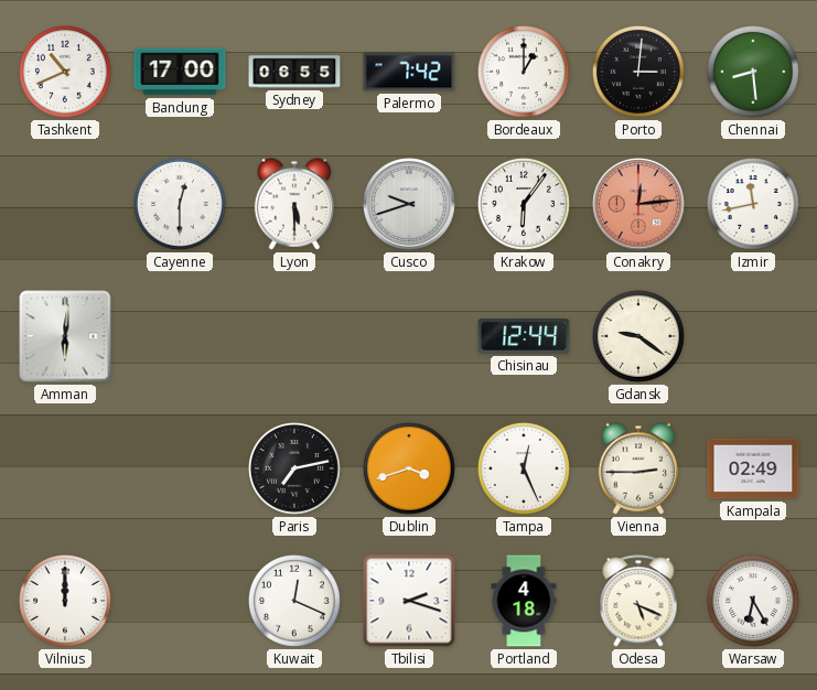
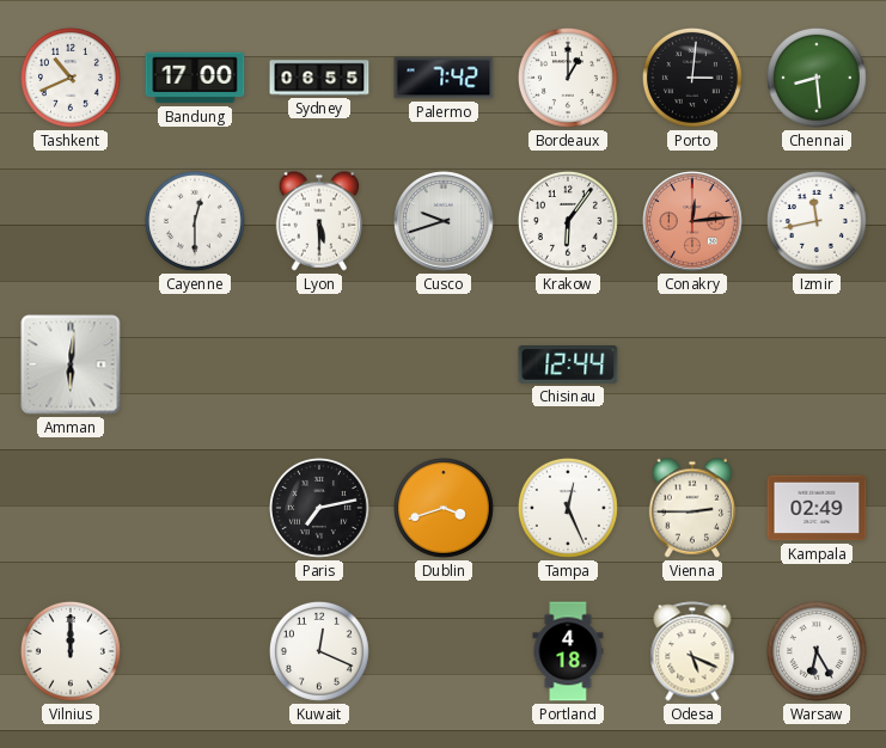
Gdansk: 9:21 -> none
Tbilisi: 2:18 -> none
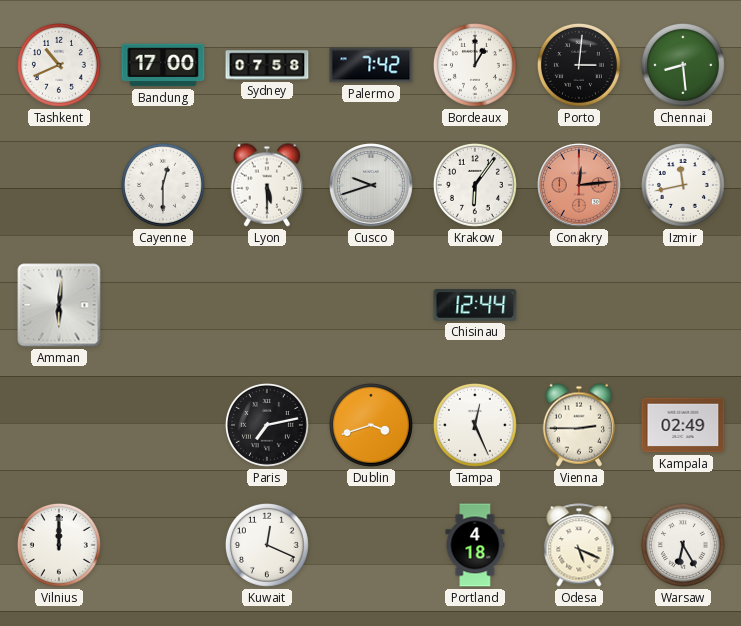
Sydney: 06:55 -> 07:58
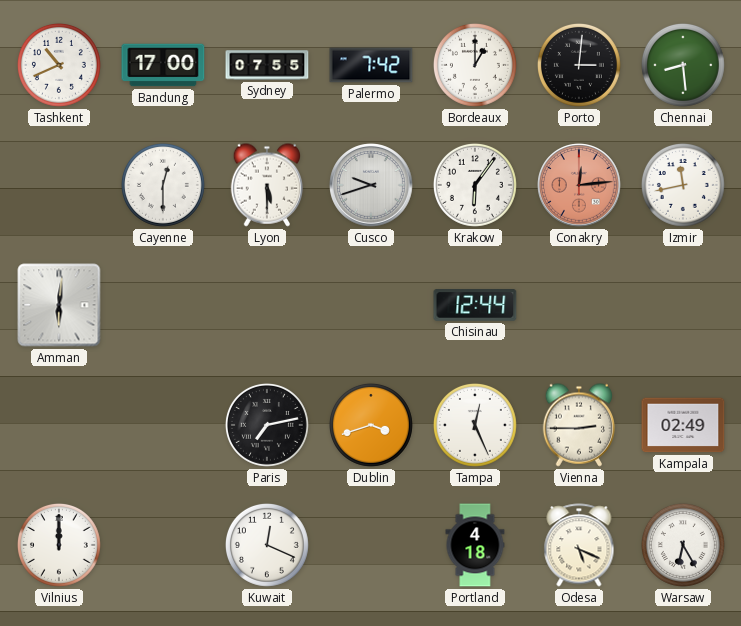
Sydney: 07:58 -> 07:55
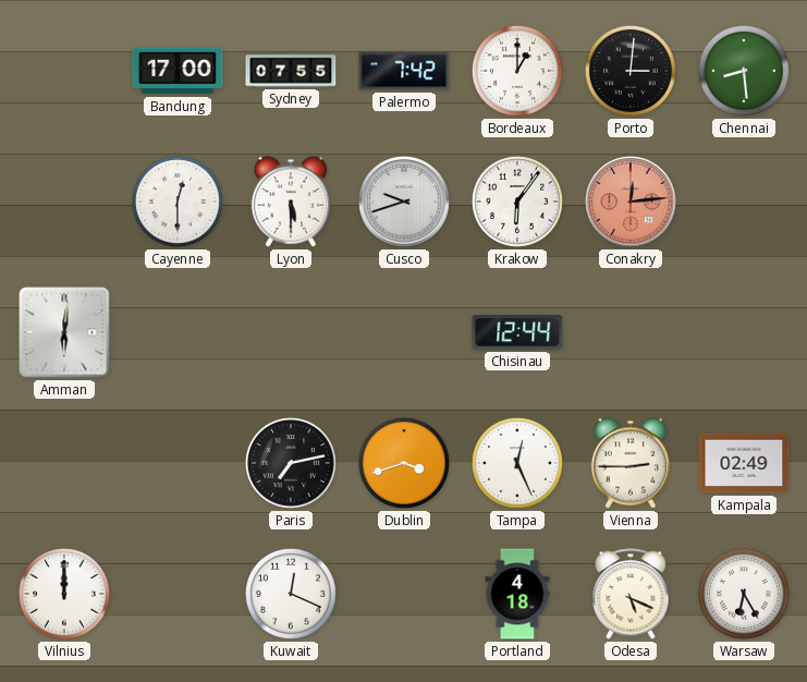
Tashkent: 10:41 -> none
Izmir: 11:43 -> none
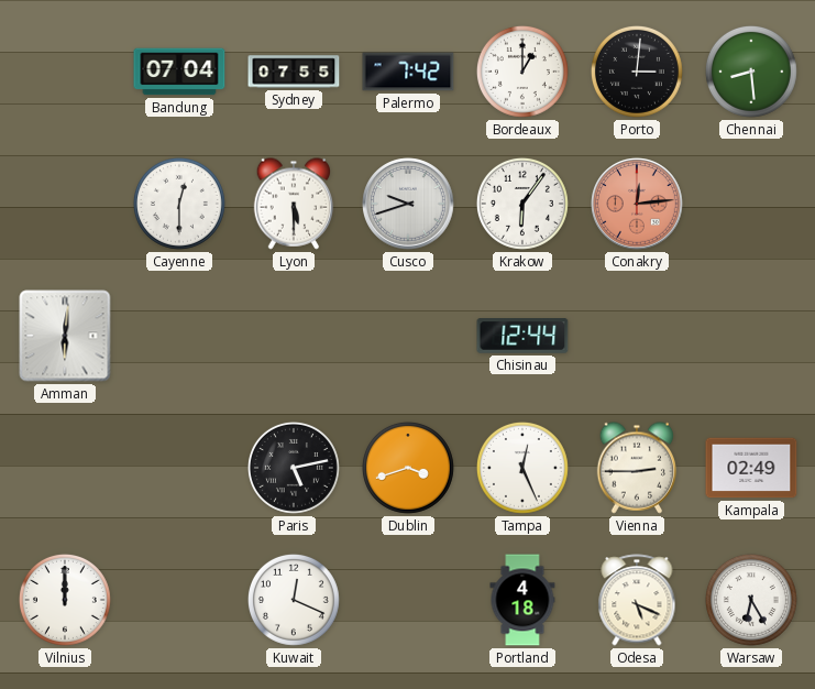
Bandung: 17:00 -> 07:04
Paris: 7:13 -> 5:13
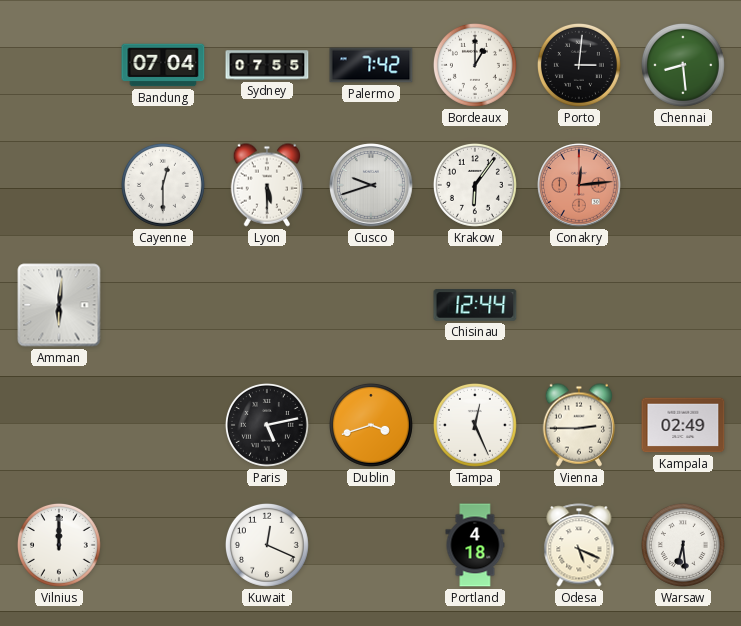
Warsaw: 6:25 -> 6:29
